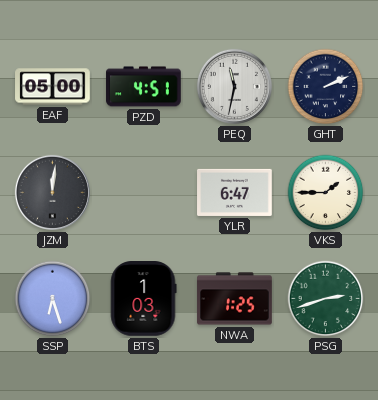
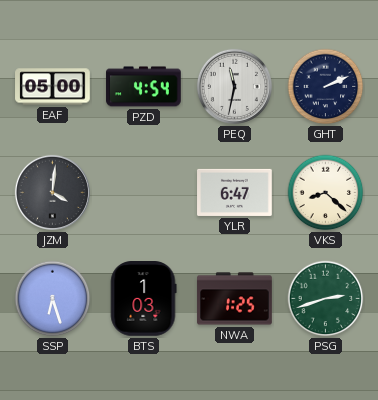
PZD: 4:51 -> 4:54
JZM: 12:01 -> 4:01
VKS: 1:45 -> 8:22
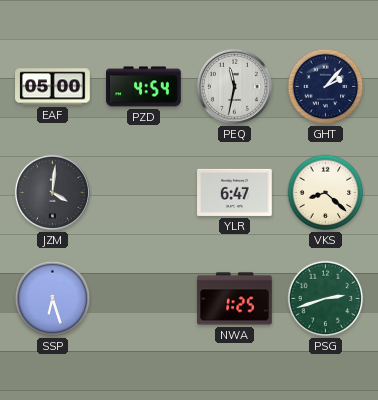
GHT: 2:11 -> 2:07
BTS: 1:03 -> none
